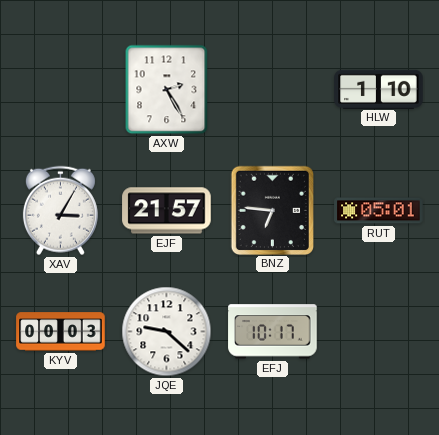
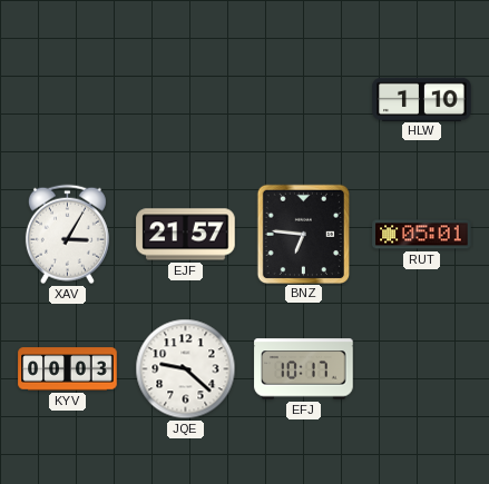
AXW: 2:25 -> none
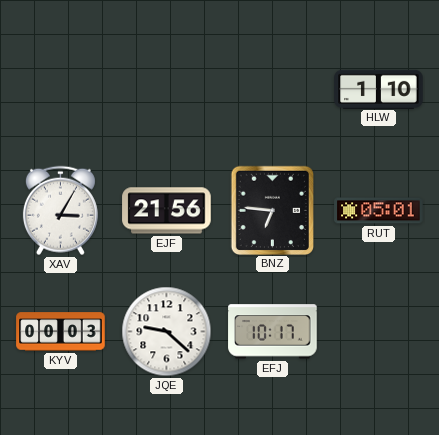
EJF: 21:57 -> 21:56
